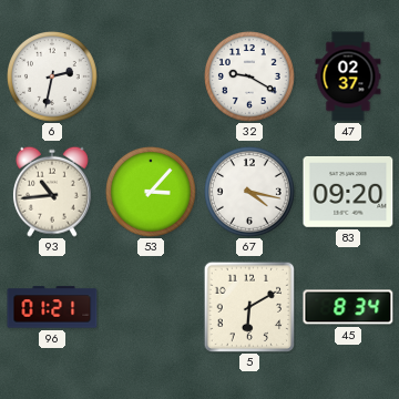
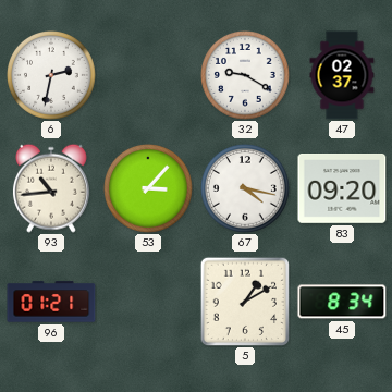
5: 6:10 -> 1:10
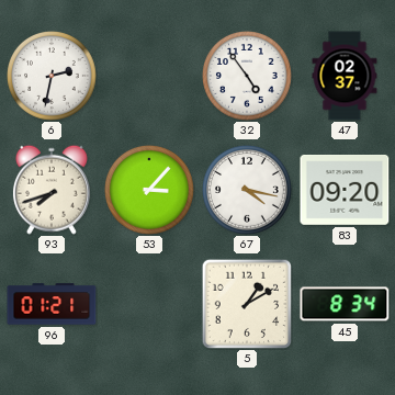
32: 9:20 -> 4:54
93: 10:44 -> 7:42
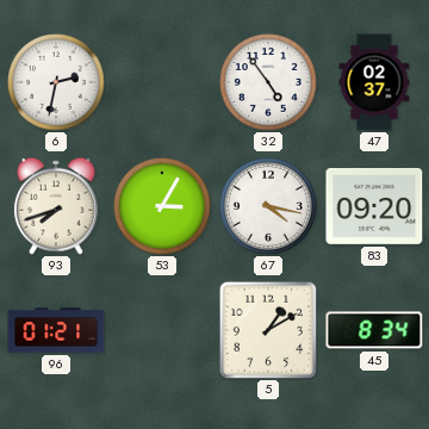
53: 3:07 -> 3:05
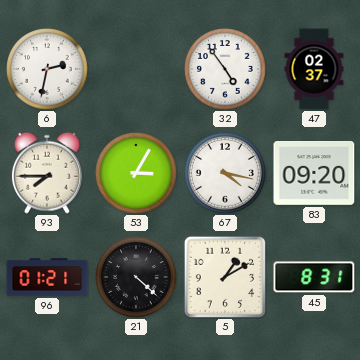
93: 7:42 -> 7:45
21: none -> 4:22
45: 8:34 -> 8:31
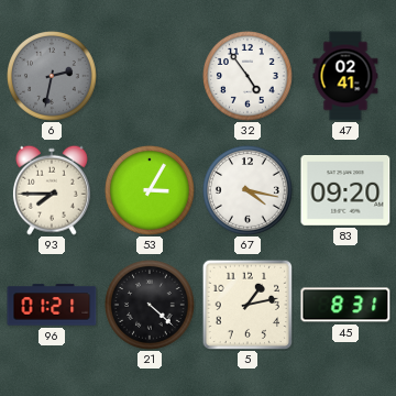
6 dial: white -> grey
47: 02:37 -> 02:41
5: 1:10 -> 1:13
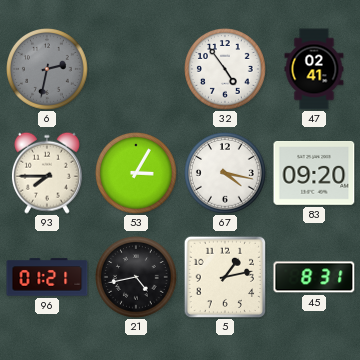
21: 4:22 -> 4:43
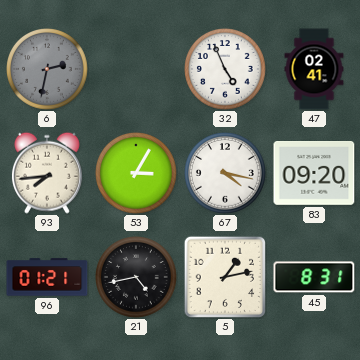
32: 4:54 -> 4:56
93: 7:45 -> 7:44
